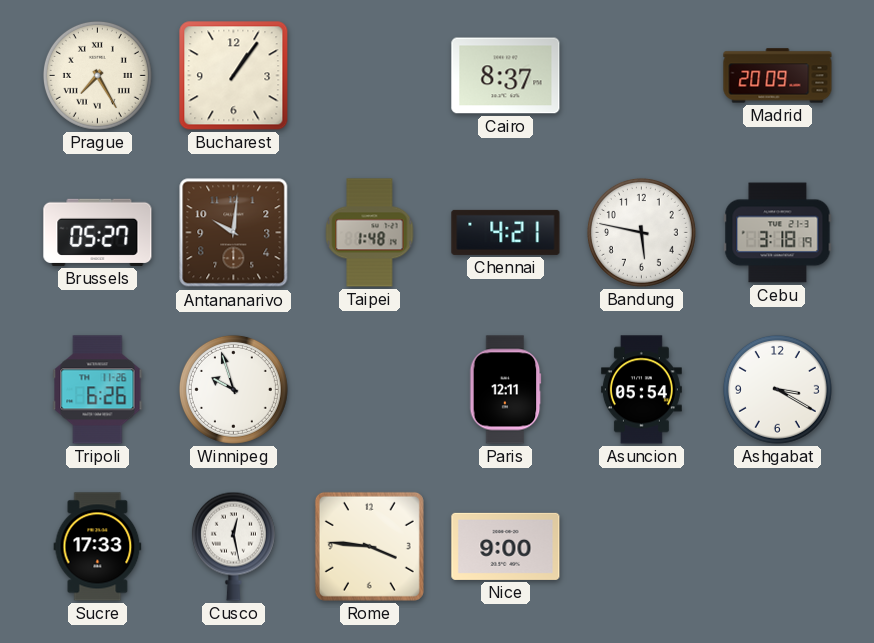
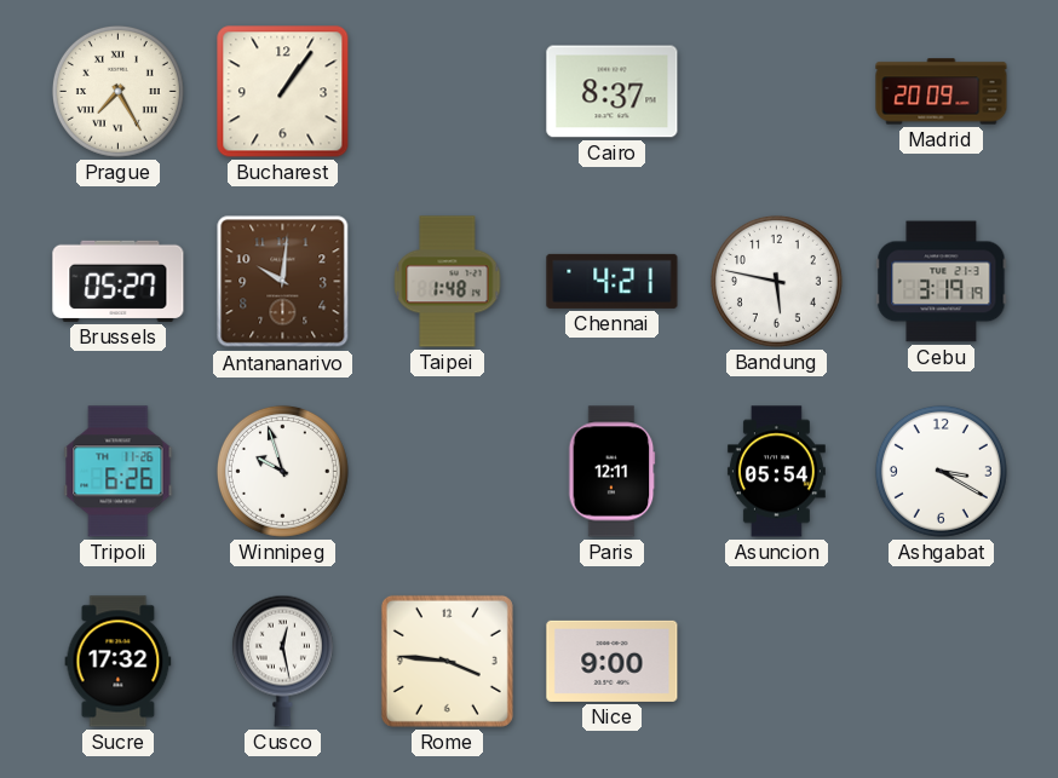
Cebu: 3:18 -> 3:19
Sucre: 17:33 -> 17:32
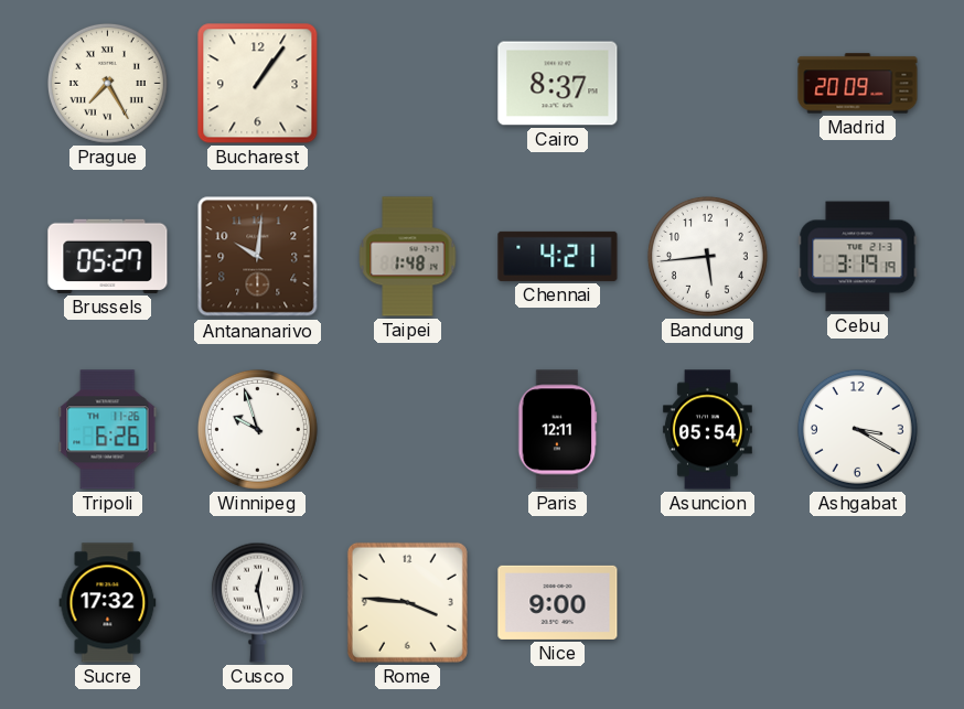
Bandung: 5:47 -> 5:44
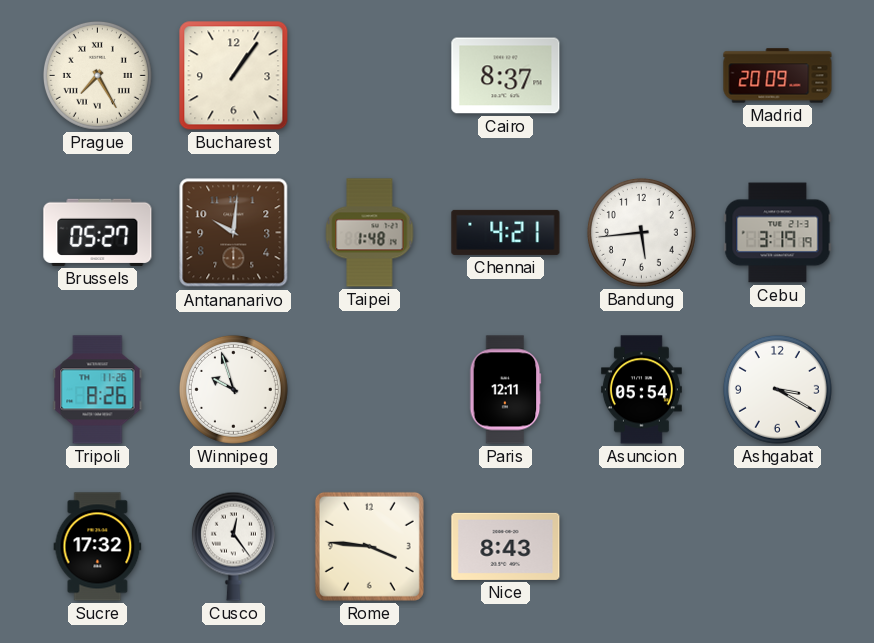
Tripoli: 6:26 -> 8:26
Cusco: 12:28 -> 12:24
Nice: 9:00 -> 8:43
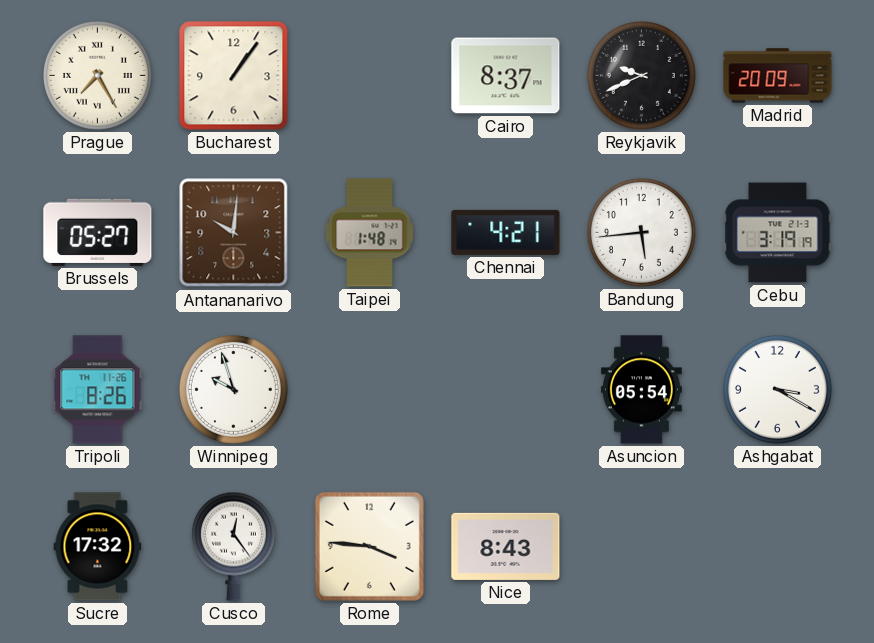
Reykjavik: none -> 9:41
Paris: 12:11 -> none
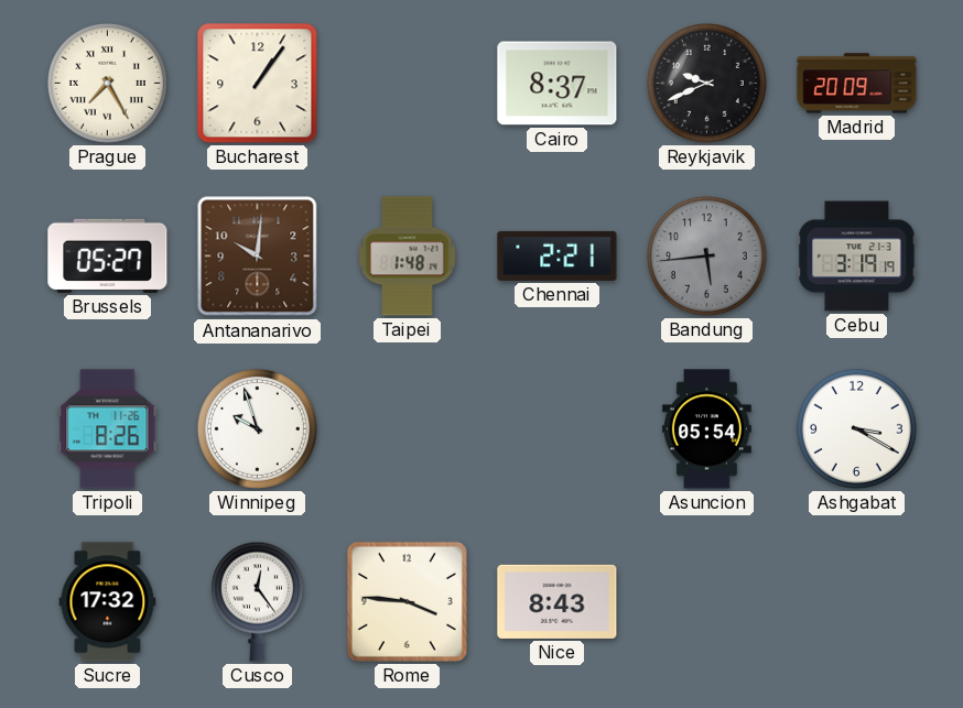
Chennai: 4:21 -> 2:21
Bandung dial: white -> grey
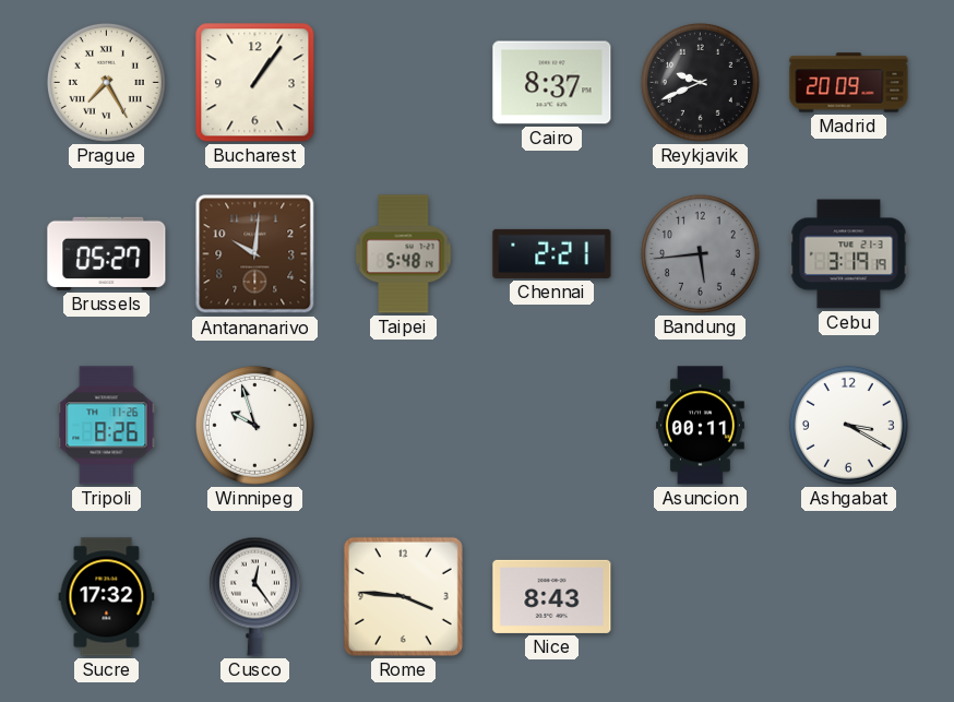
Taipei: 1:48 -> 5:48
Asuncion: 05:54 -> 00:11
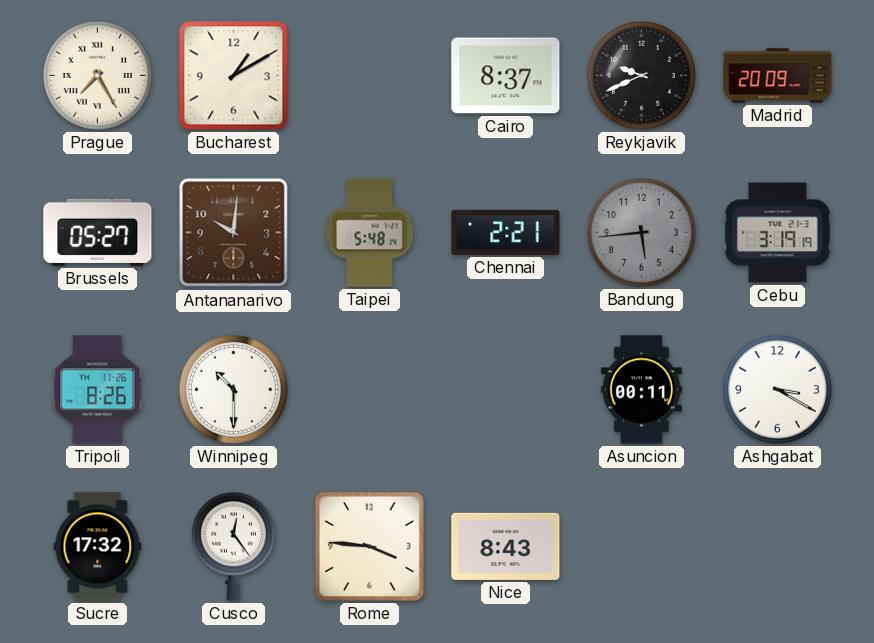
Bucharest: 1:06 -> 1:10
Winnipeg: 9:57 -> 10:30
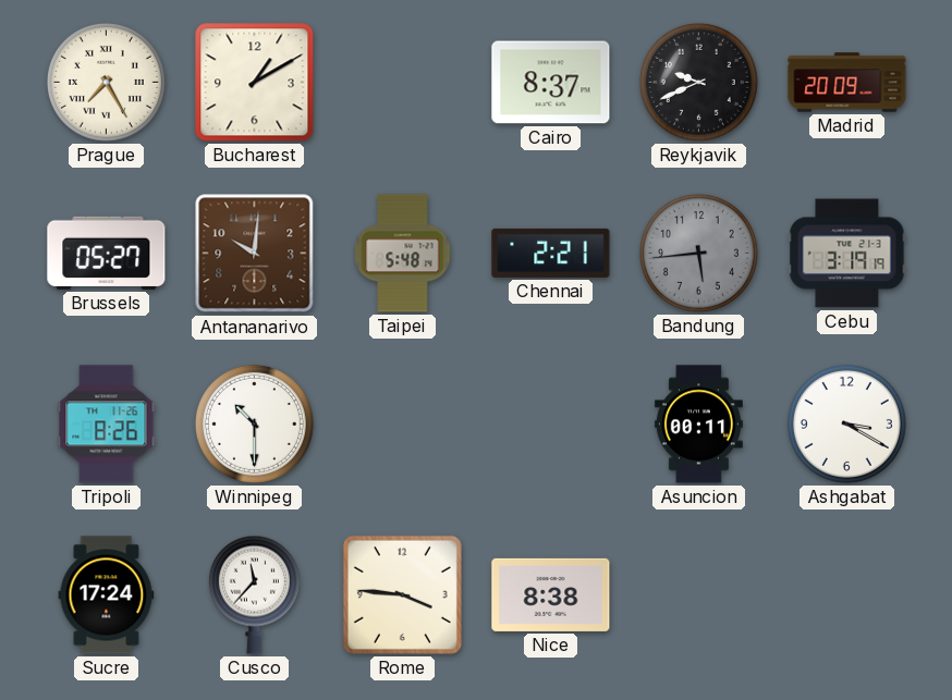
Sucre: 17:32 -> 17:24
Cusco: 12:24 -> 11:37
Nice: 8:43 -> 8:38
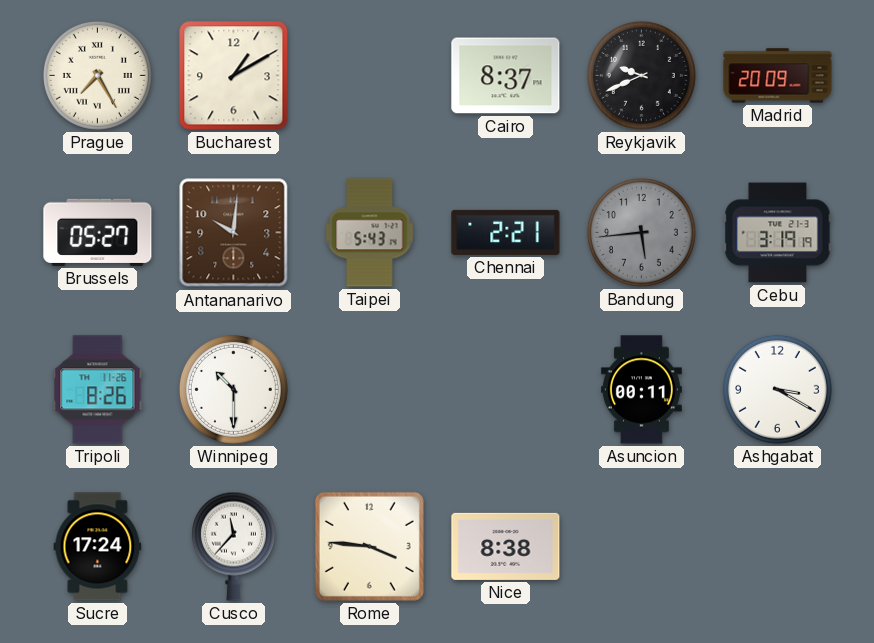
Taipei: 5:48 -> 5:43
